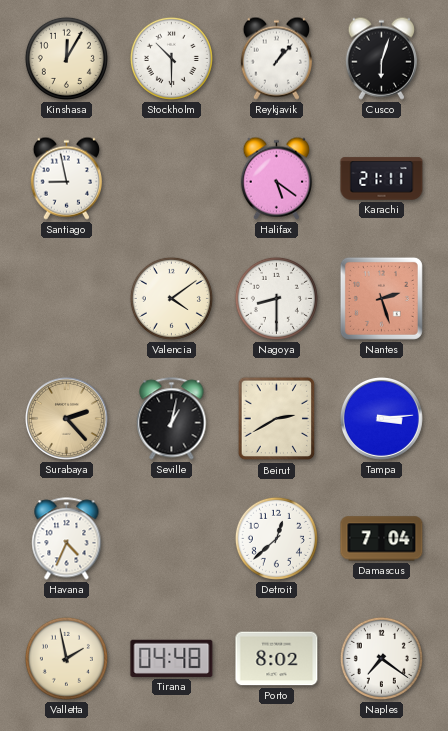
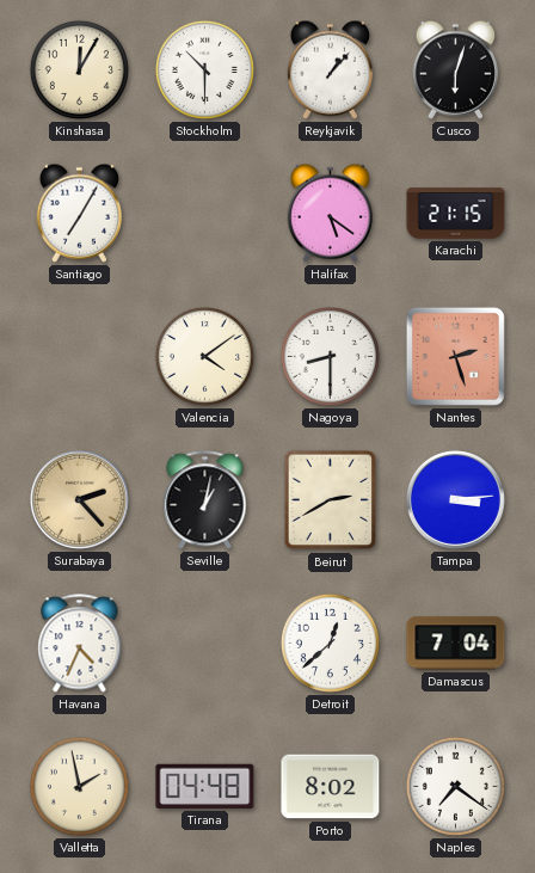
Santiago: 8:58 -> 7:05
Karachi: 21:11 -> 21:15
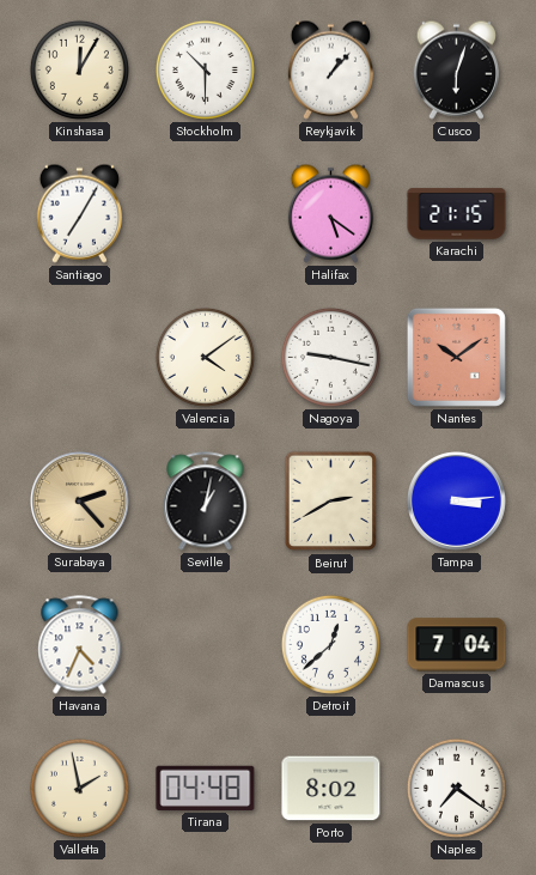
Nagoya: 8:30 -> 9:17
Nantes: 2:27 -> 10:09
